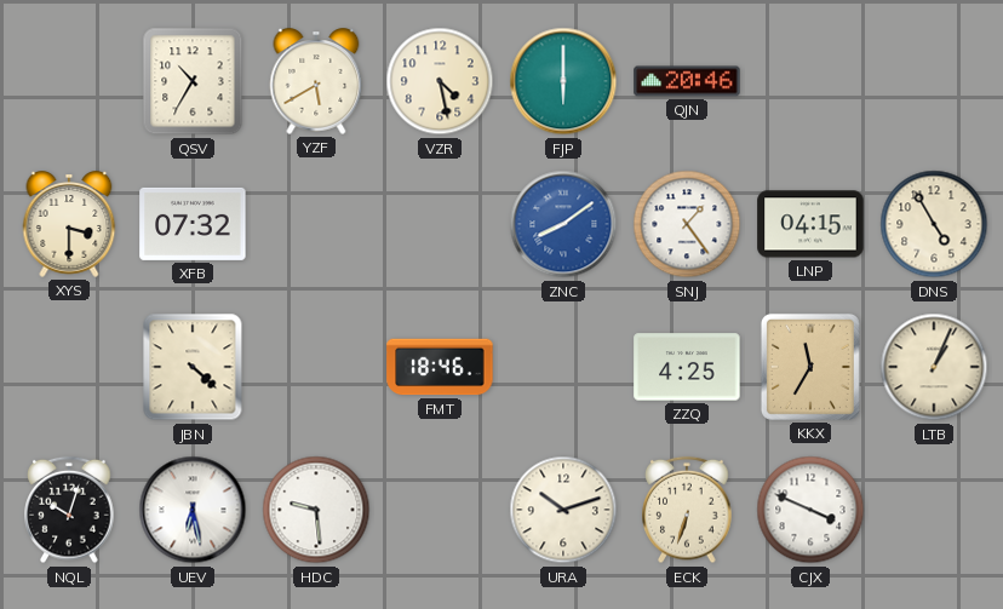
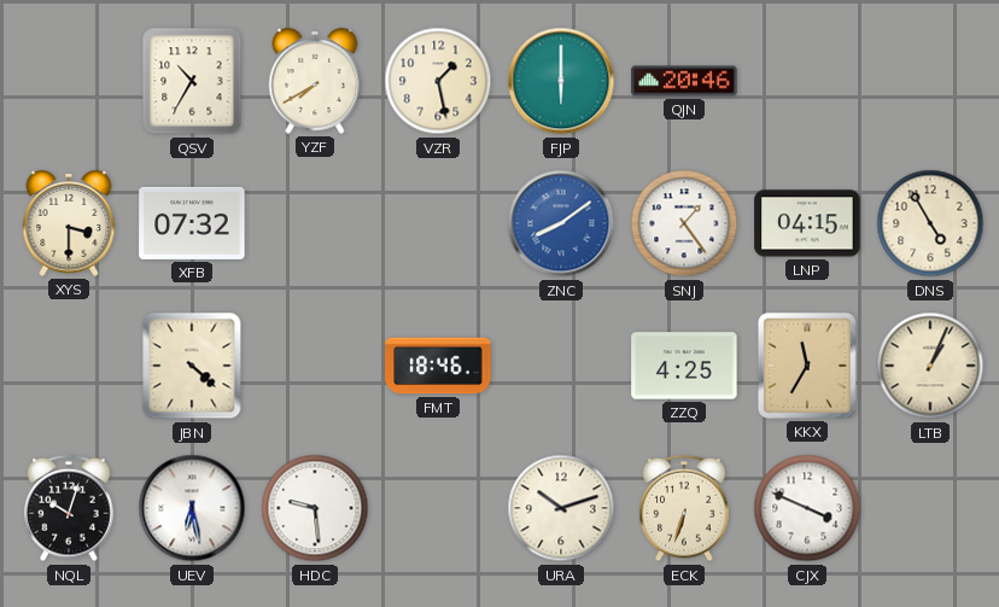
YZF: 5:40 -> 7:40
VZR: 4:28 -> 1:28
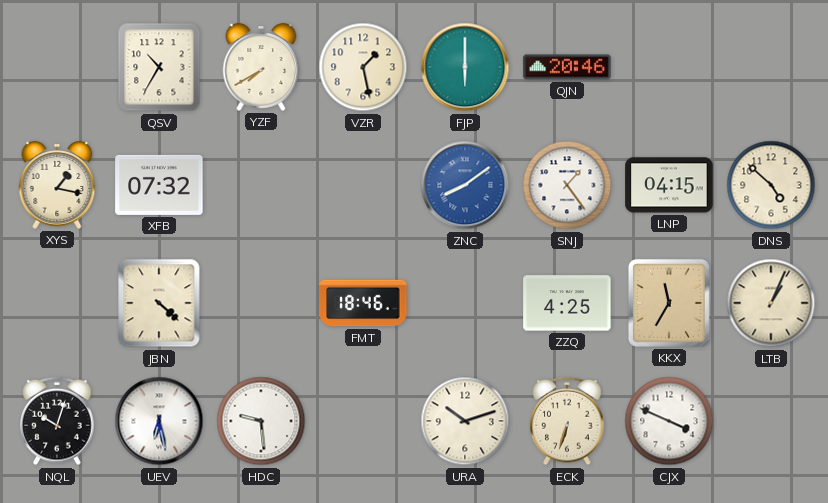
XYS: 3:30 -> 1:17
DNS: 4:55 -> 4:52
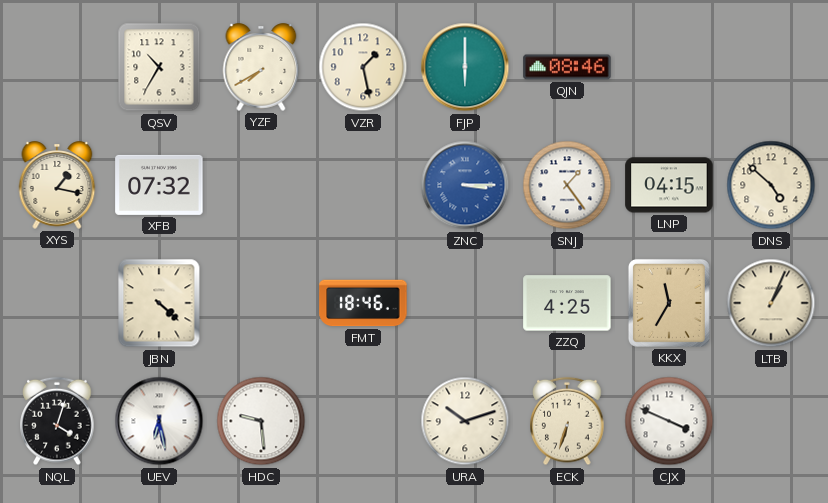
QJN: 20:46 -> 08:46
ZNC: 8:09 -> 3:15
NQL: 10:03 -> 4:03
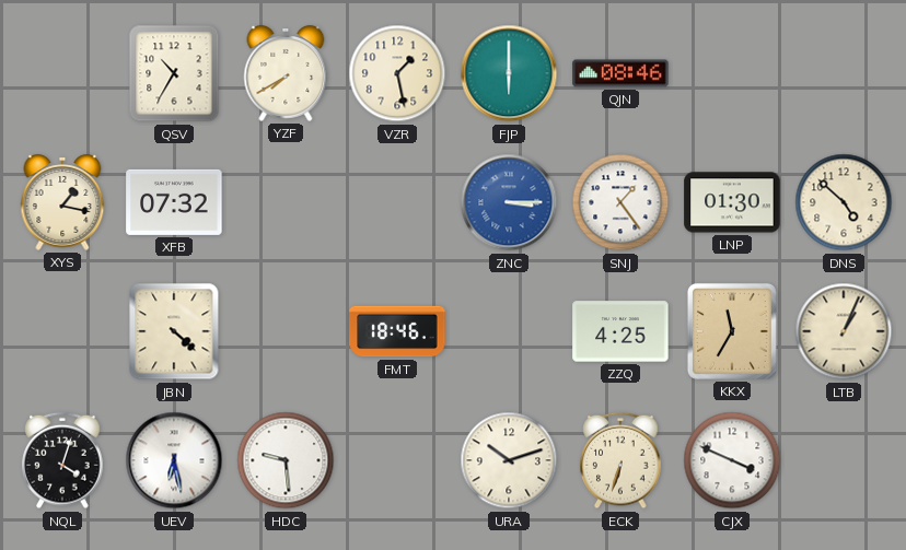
LNP: 04:15 -> 01:30
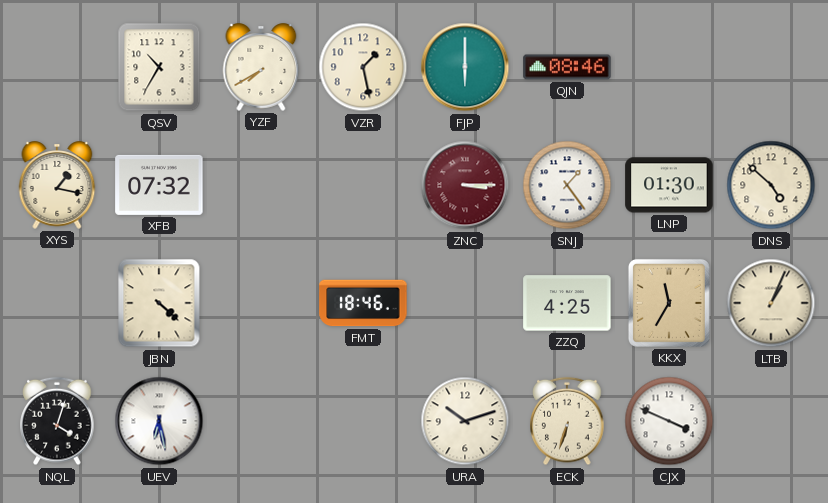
ZNC dial: blue -> burgundy
HDC: 9:29 -> none
